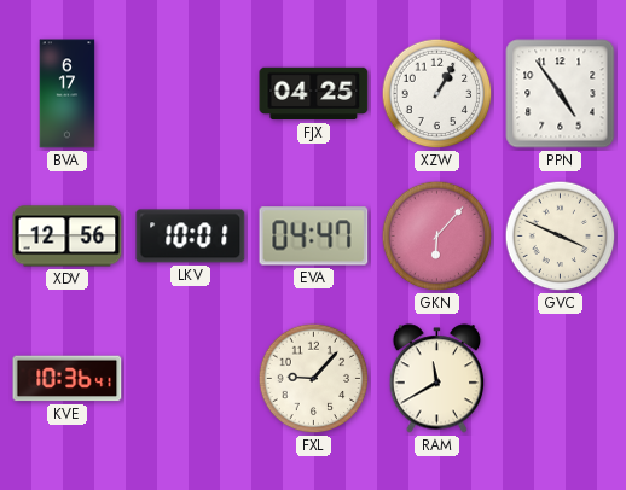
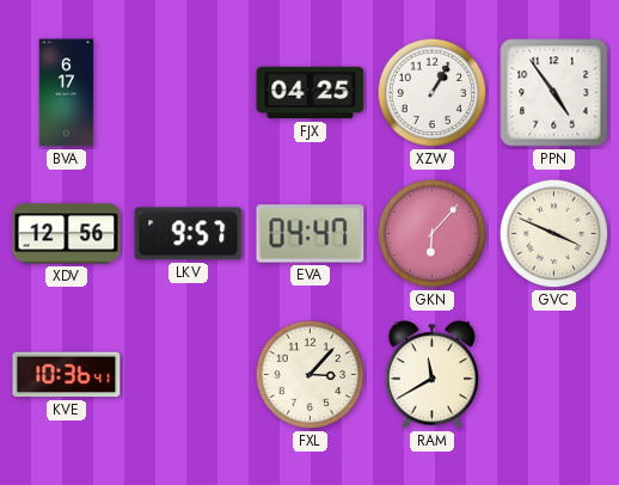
LKV: 10:01 -> 9:57
FXL: 9:07 -> 3:07
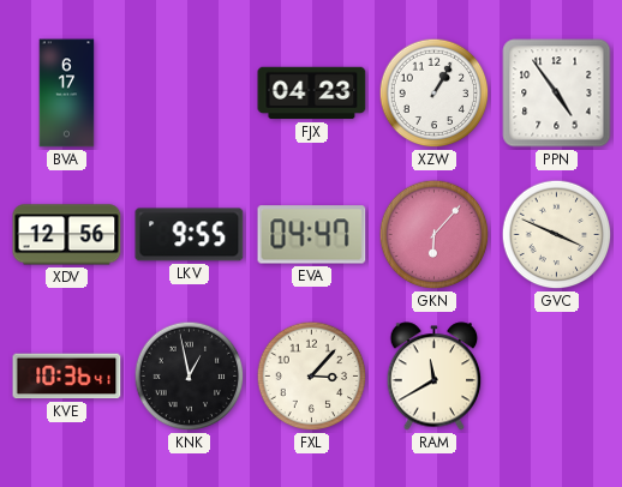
FJX: 04:25 -> 04:23
LKV: 9:57 -> 9:55
KNK: none -> 12:58
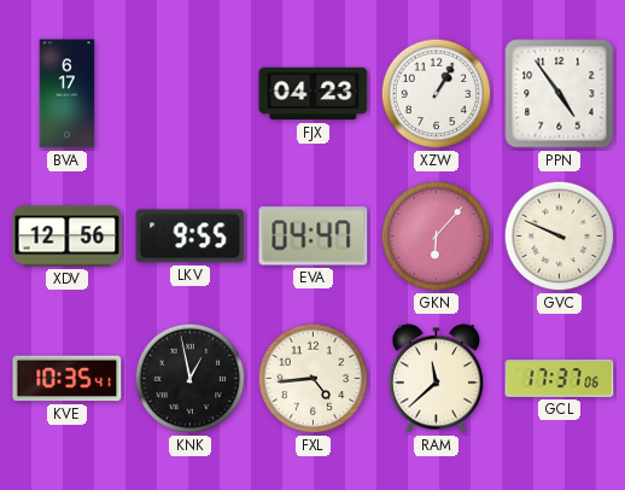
GVC: 3:49 -> 9:49
KVE: 10:36 -> 10:35
FXL: 3:07 -> 4:44
RAM: 11:40 -> 11:38
GCL: none -> 17:37
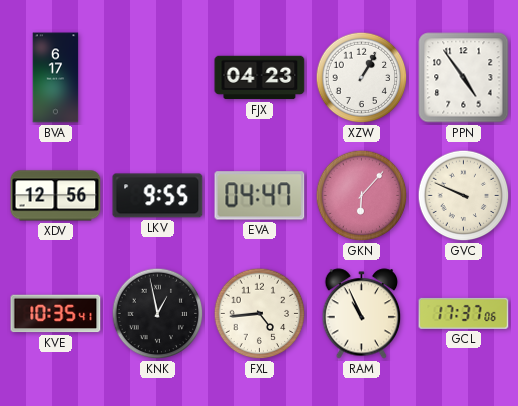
RAM: 11:38 -> 10:56
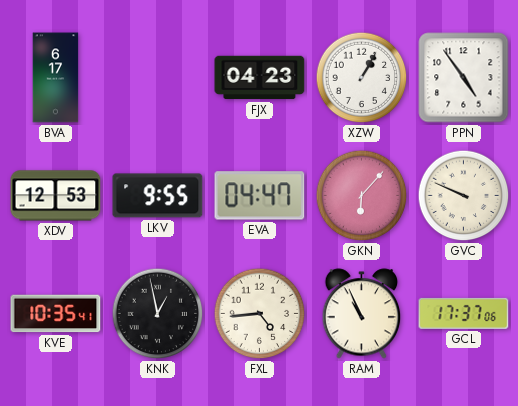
XDV: 12:56 -> 12:53
